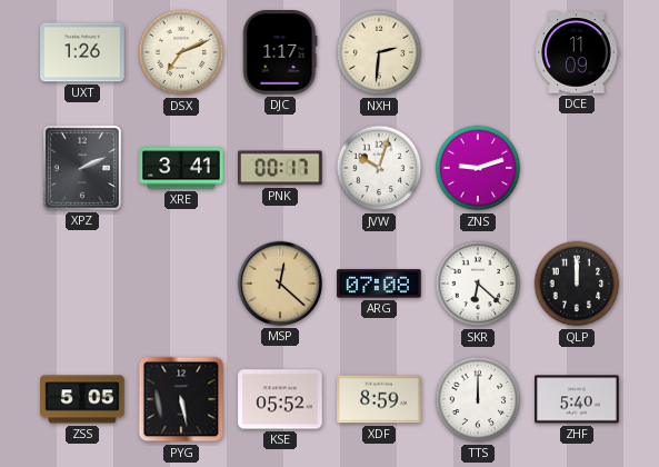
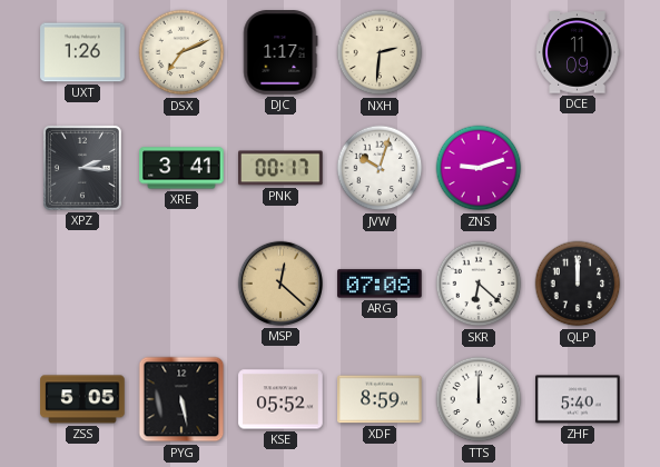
XPZ: 2:11 -> 2:16
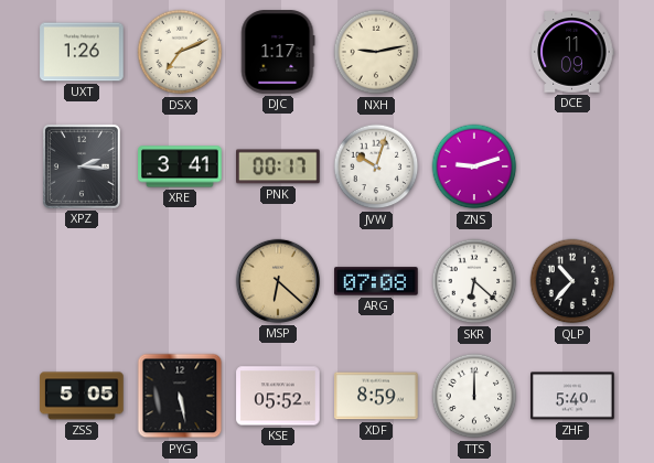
NXH: 2:31 -> 9:13
MSP: 12:22 -> 6:22
QLP: 12:00 -> 10:37
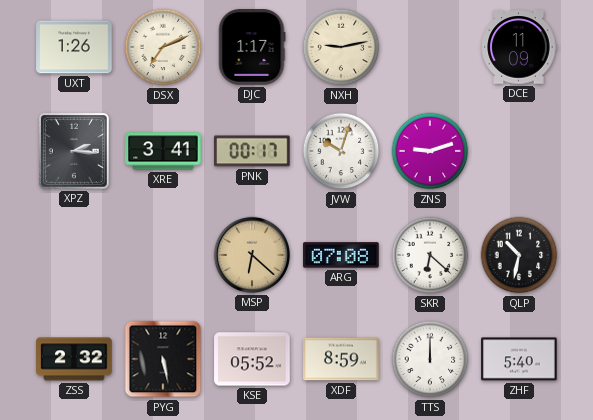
QLP: 10:37 -> 10:32
ZSS: 5:05 -> 2:32
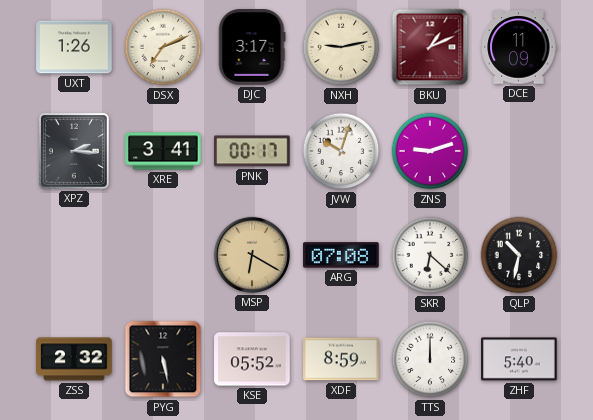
DJC: 1:17 -> 3:17
BKU: none -> 1:11
MSP: 6:22 -> 6:20
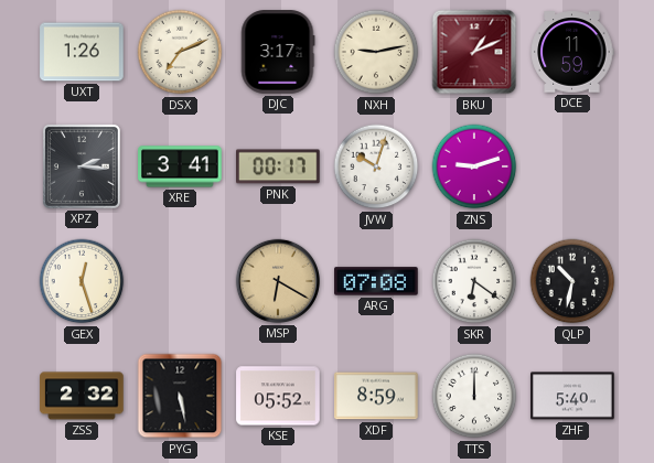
DCE: 11:09 -> 11:59
GEX: none -> 12:27
SKR: 6:22 -> 6:21
